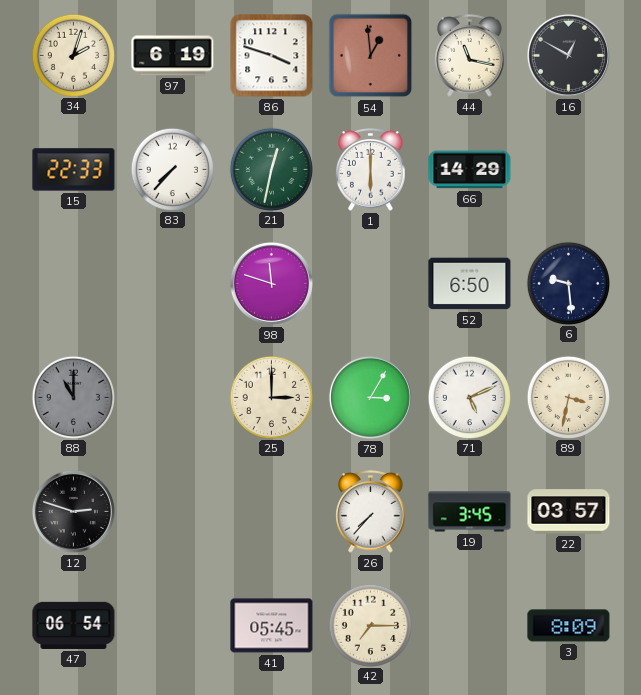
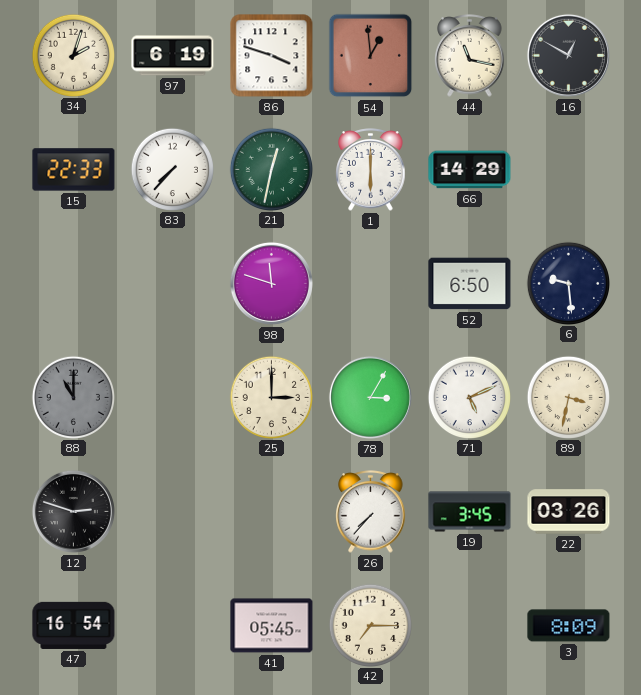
22: 03:57 -> 03:26
47: 06:54 -> 16:54
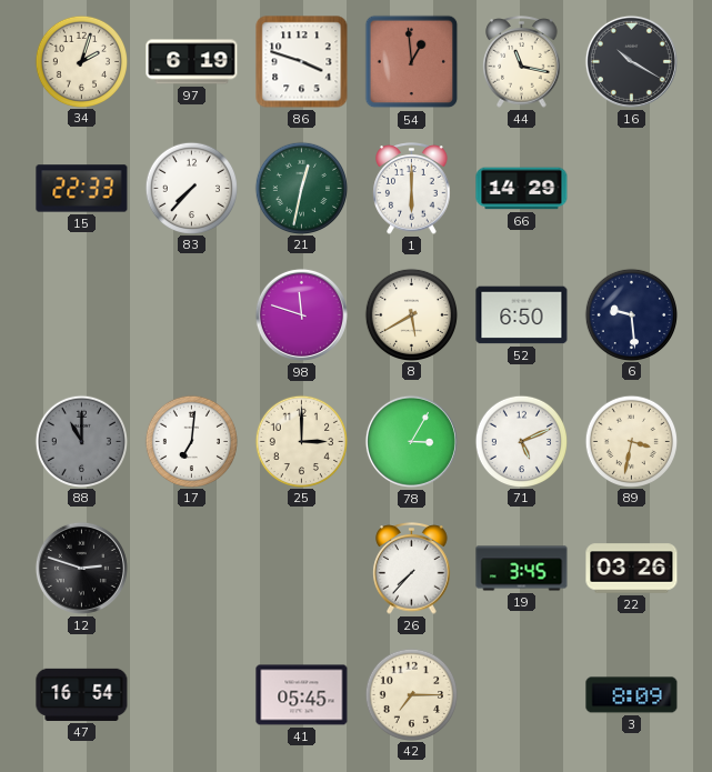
16: 12:50 -> 10:20
8: none -> 5:40
17: none -> 7:01
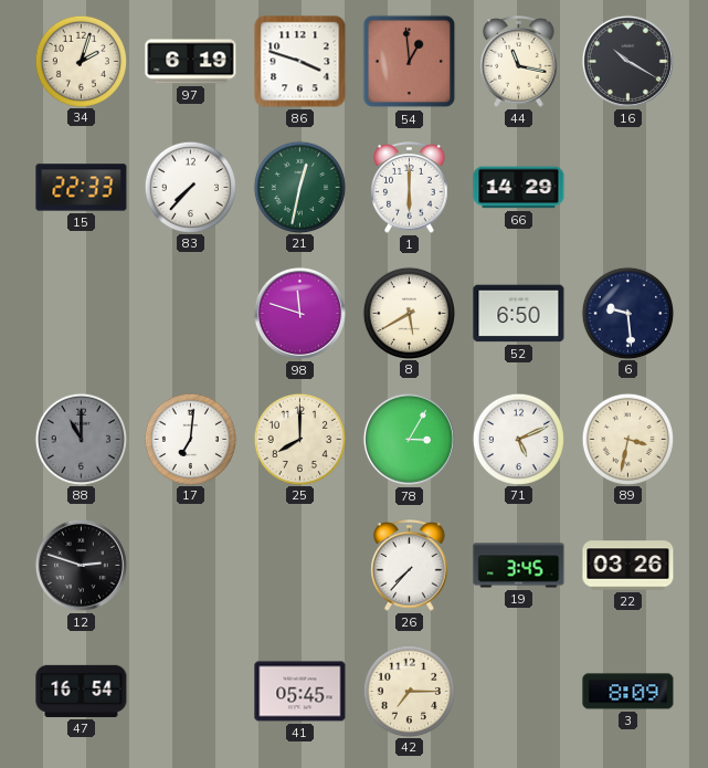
25: 3:00 -> 8:00
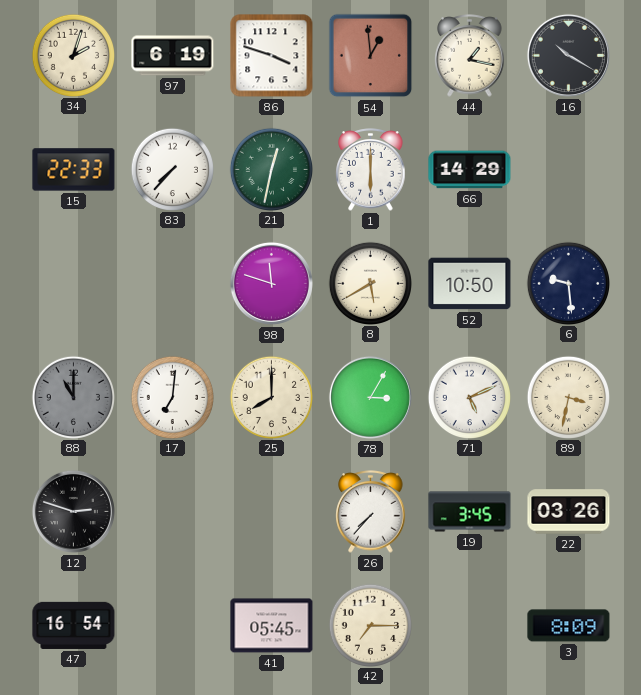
44: 11:17 -> 1:17
52: 6:50 -> 10:50
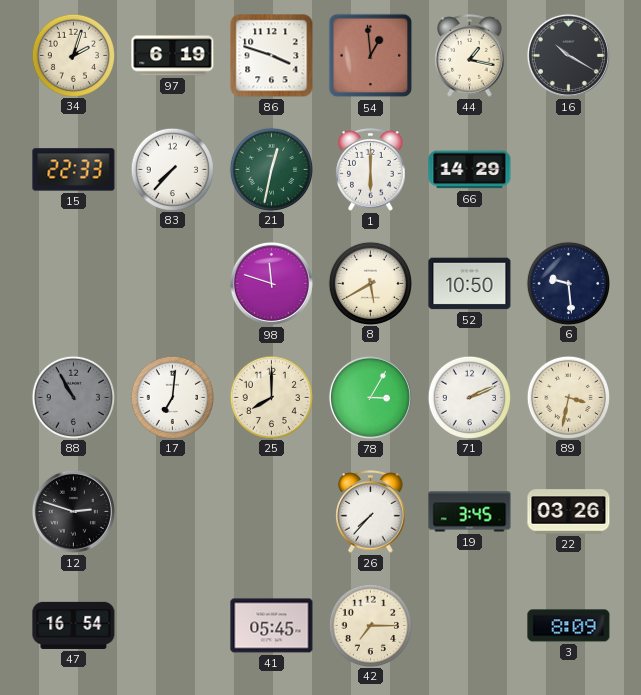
88: 11:00 -> 10:55
71: 5:11 -> 2:11
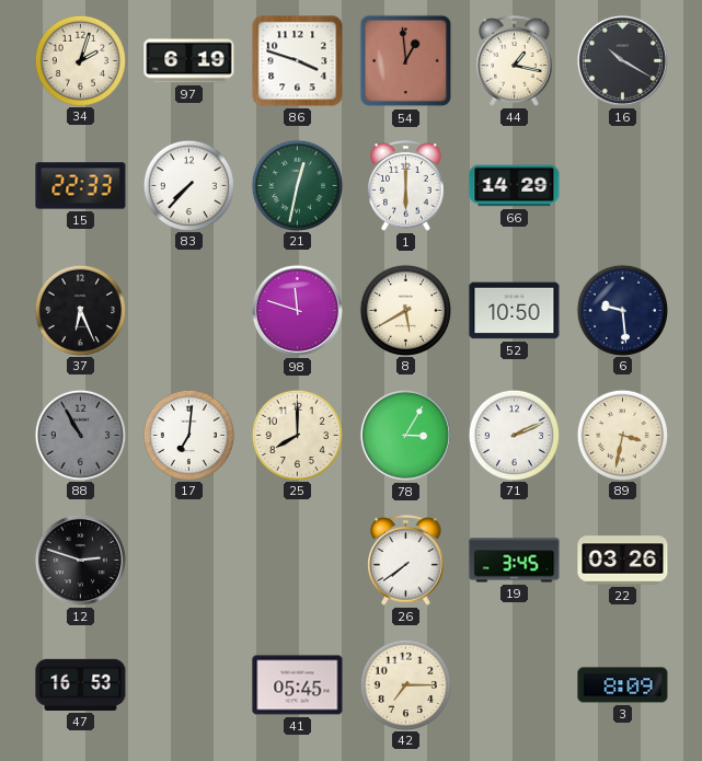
37: none -> 6:26
26: 7:37 -> 7:39
47: 16:54 -> 16:53
